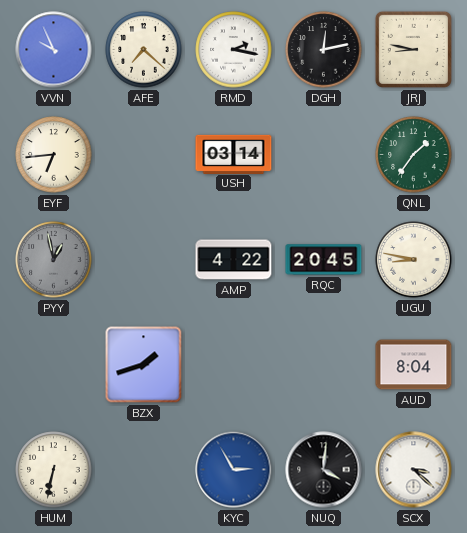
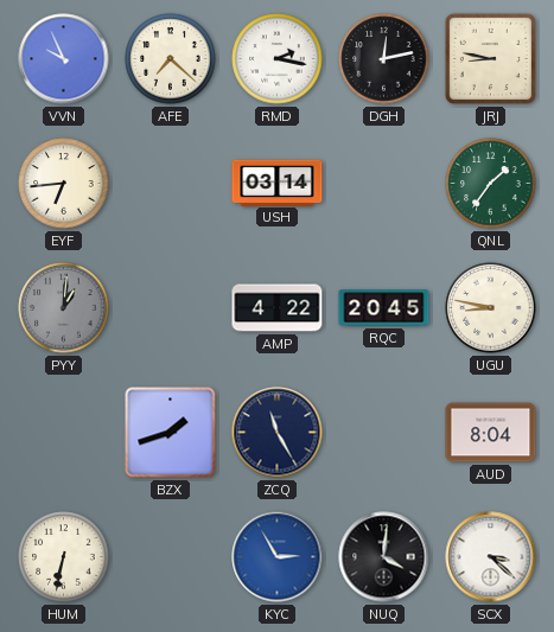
PYY: 12:58 -> 1:01
ZCQ: none -> 11:25
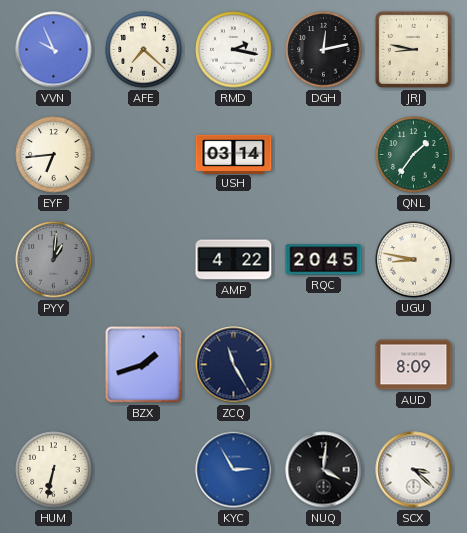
AUD: 8:04 -> 8:09
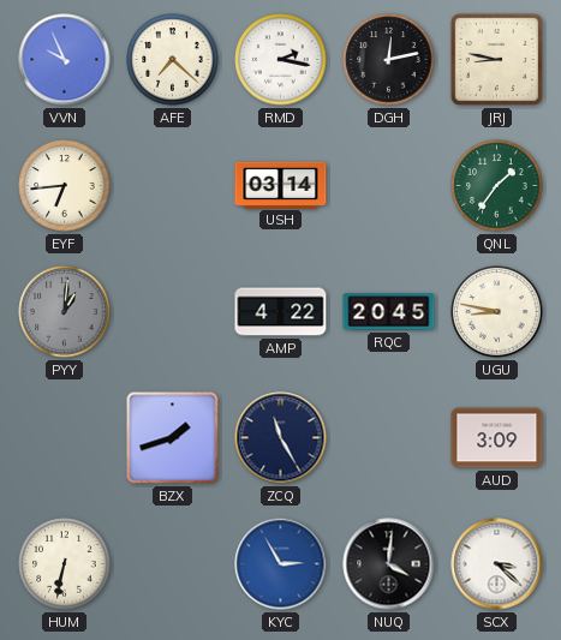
AUD: 8:09 -> 3:09
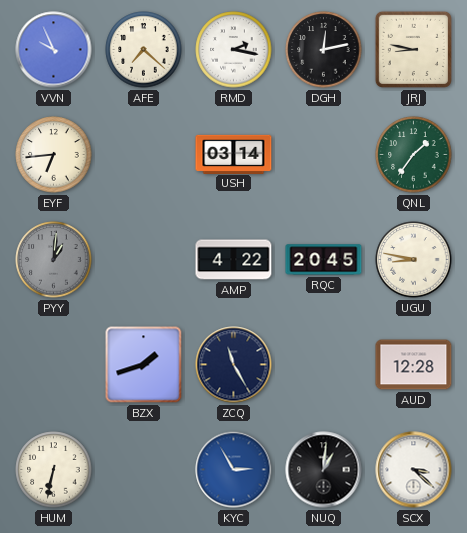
AUD: 3:09 -> 12:28
NUQ: 4:01 -> 1:01
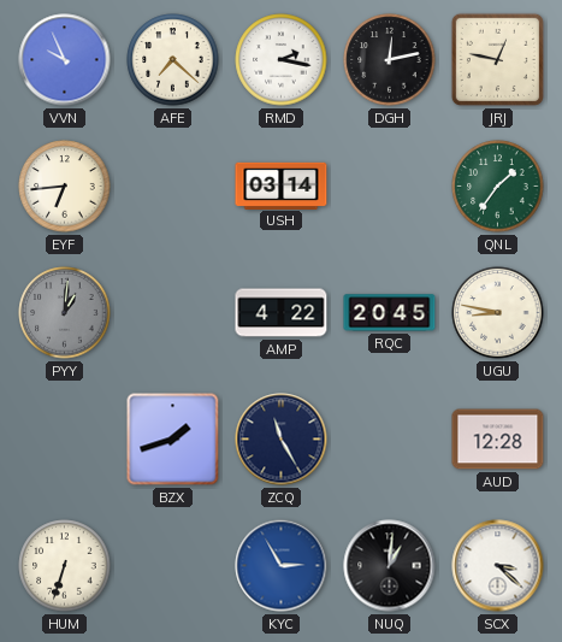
JRJ: 8:47 -> 12:47
HUM: 6:32 -> 6:33
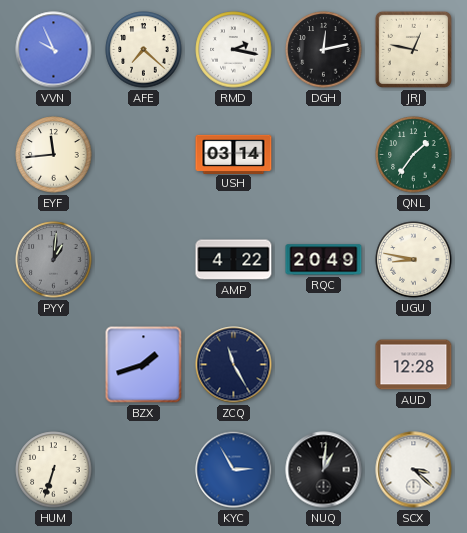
EYF: 6:44 -> 11:44
RQC: 20:45 -> 20:49
